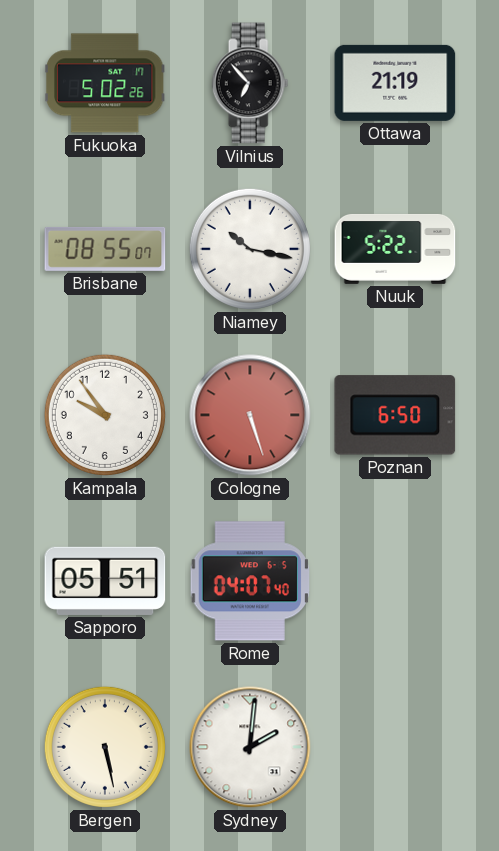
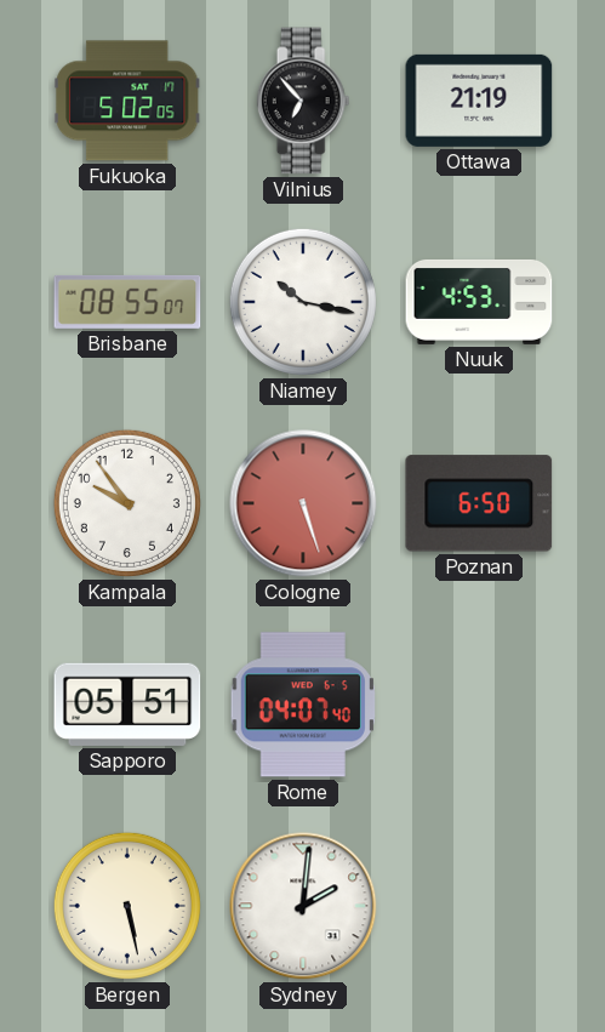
Fukuoka: 5:02:26 -> 5:02:05
Nuuk: 5:22 -> 4:53
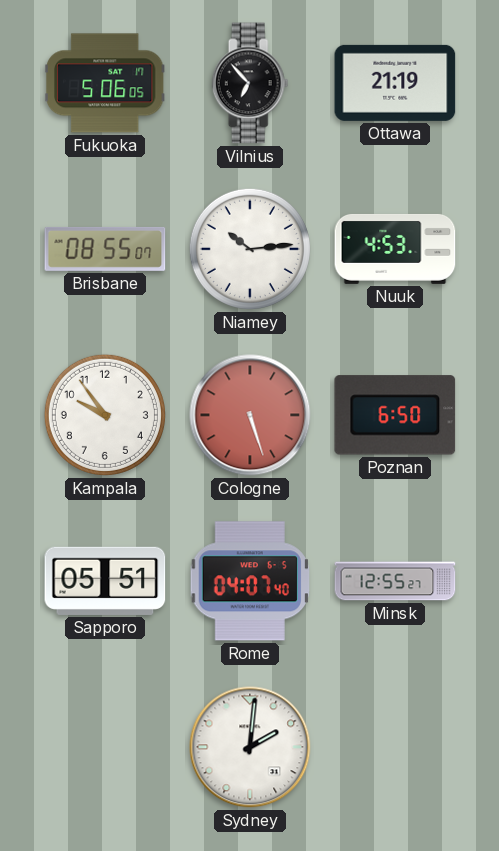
Fukuoka: 5:02 -> 5:06
Niamey: 10:17 -> 10:14
Minsk: none -> 12:55
Bergen: 5:28 -> none
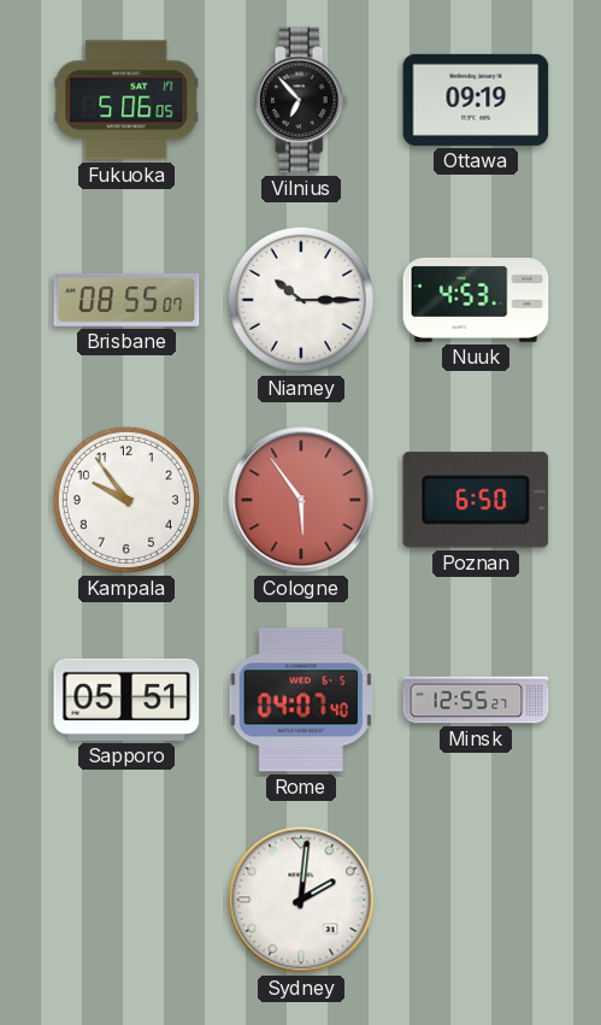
Ottawa: 21:19 -> 09:19
Niamey: 10:14 -> 10:15
Cologne: 5:27 -> 5:54
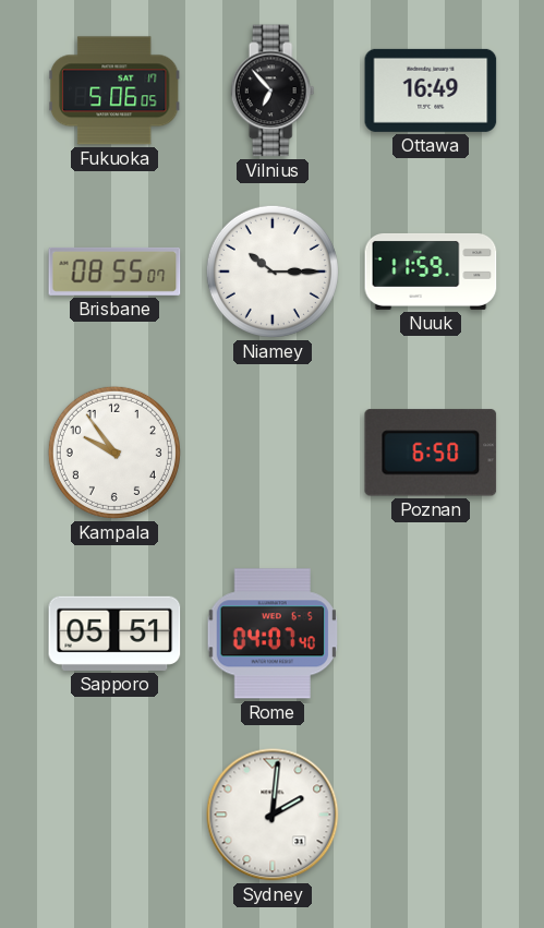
Ottawa: 09:19 -> 16:49
Nuuk: 4:53 -> 11:59
Cologne: 5:54 -> none
Minsk: 12:55 -> none
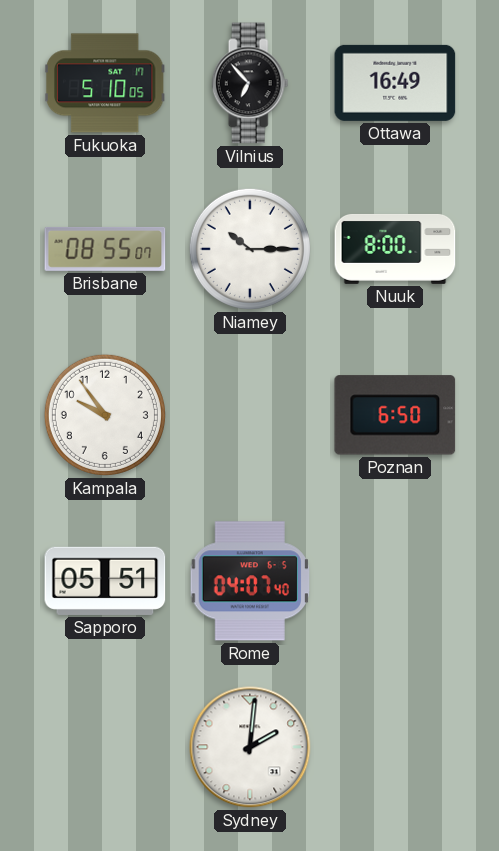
Fukuoka: 5:06 -> 5:10
Nuuk: 11:59 -> 8:00
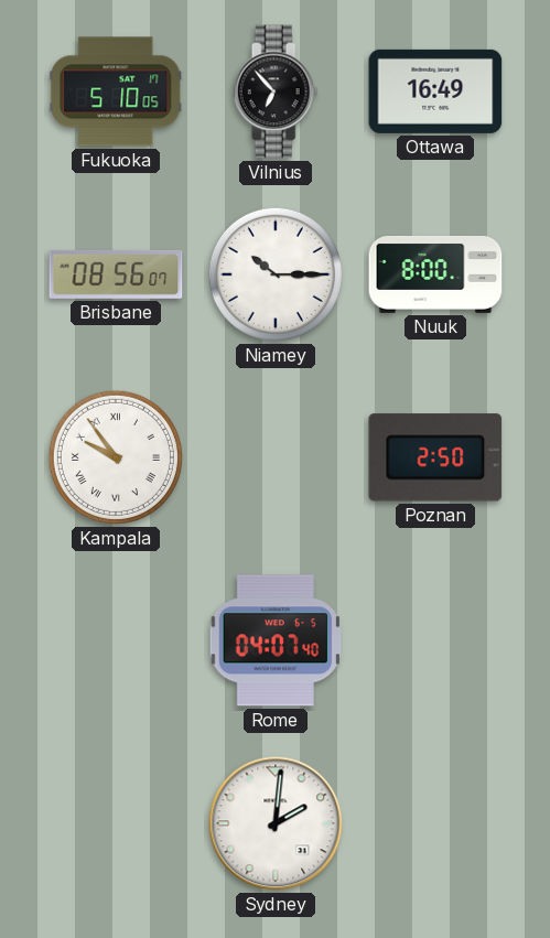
Brisbane: 08:55 -> 08:56
Kampala numerals: Arabic -> Roman
Poznan: 6:50 -> 2:50
Sapporo: 05:51 -> none
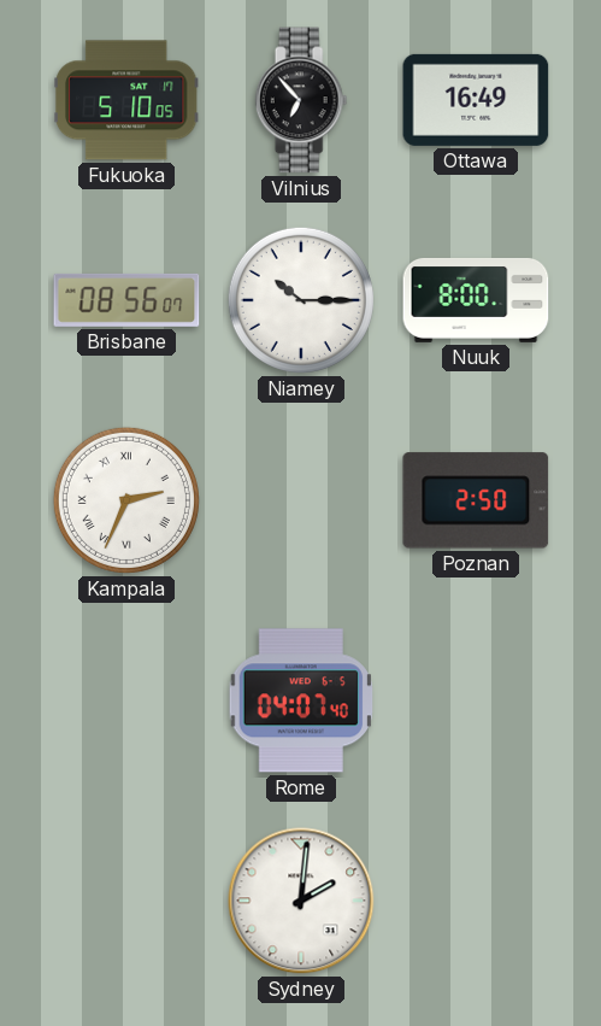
Kampala: 9:54 -> 2:34
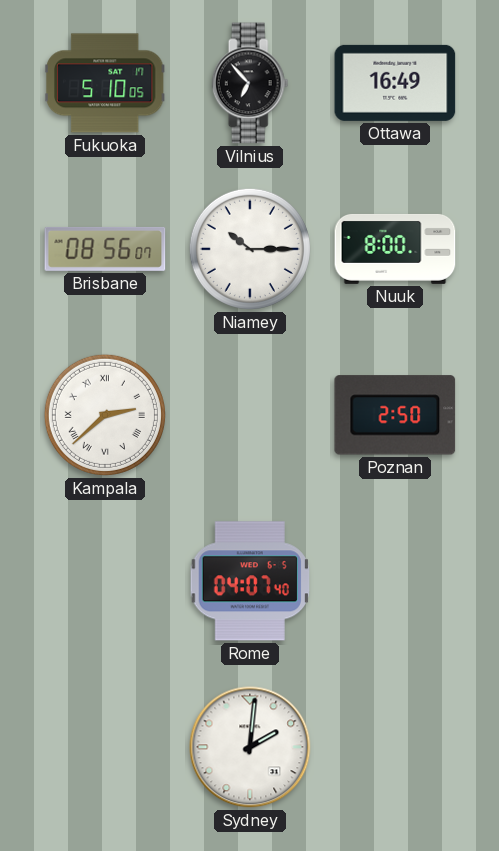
Kampala: 2:34 -> 2:38
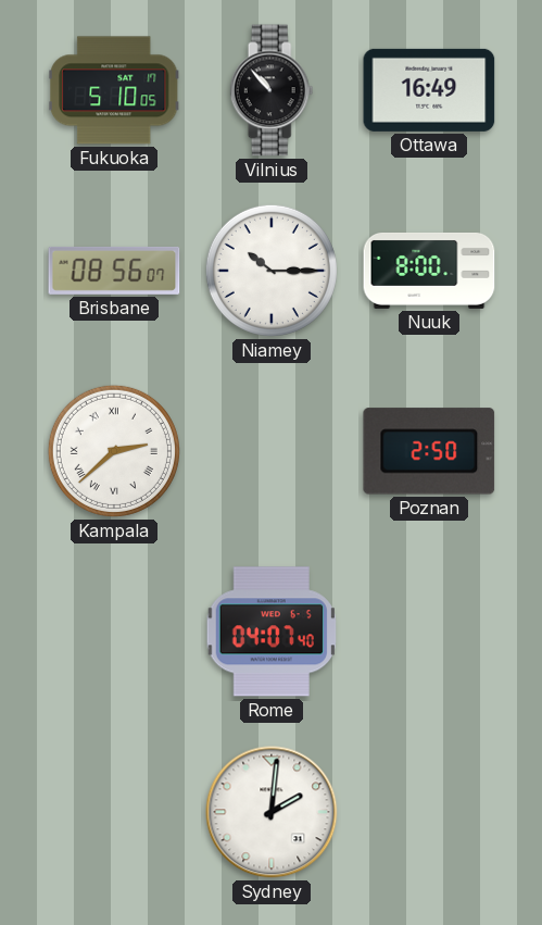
Vilnius: 6:53 -> 10:53
